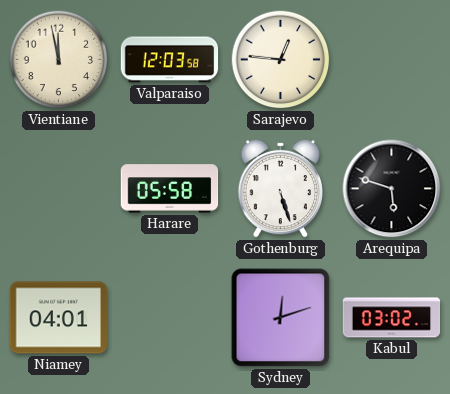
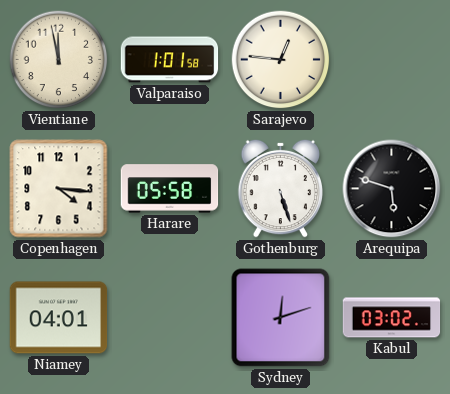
Valparaiso: 12:03 -> 1:01
Copenhagen: none -> 4:16
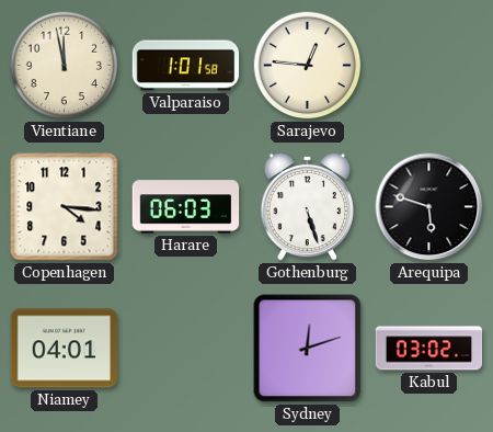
Harare: 05:58 -> 06:03
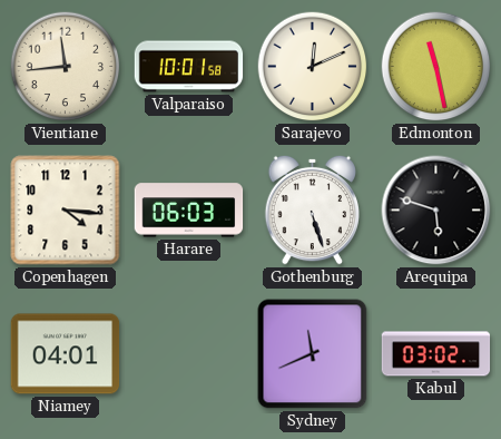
Vientiane: 11:58 -> 11:44
Valparaiso: 1:01 -> 10:01
Sarajevo: 12:46 -> 12:11
Edmonton: none -> 11:28
Sydney: 12:12 -> 11:41
